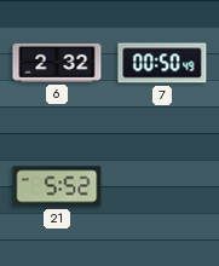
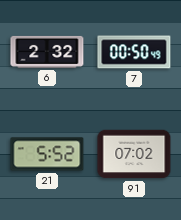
91: none -> 07:02
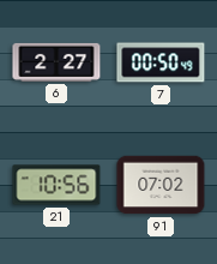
6: 2:32 -> 2:27
21: 5:52 -> 10:56
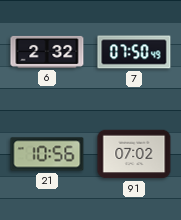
6: 2:27 -> 2:32
7: 00:50 -> 07:50
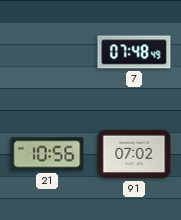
6: 2:32 -> none
7: 07:50 -> 07:48
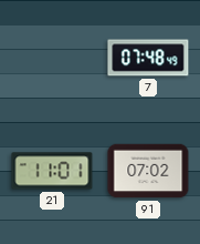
21: 10:56 -> 11:01
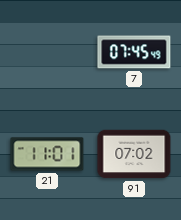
7: 07:48 -> 07:45
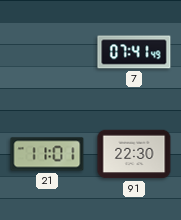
7: 07:45 -> 07:41
91: 07:02 -> 22:30
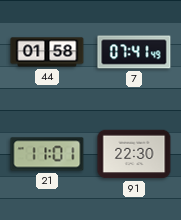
44: none -> 01:58
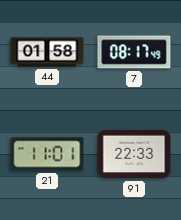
7: 07:41 -> 08:17
91: 22:30 -> 22:33
